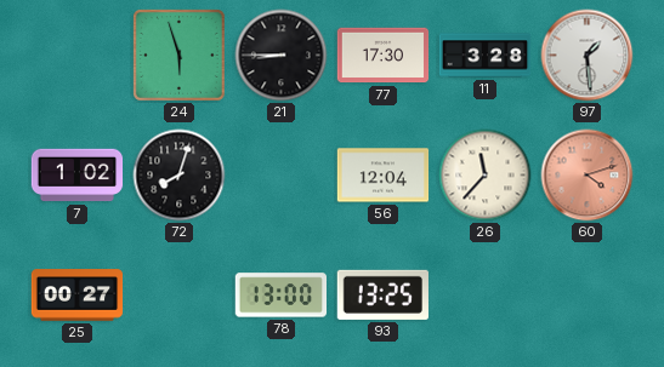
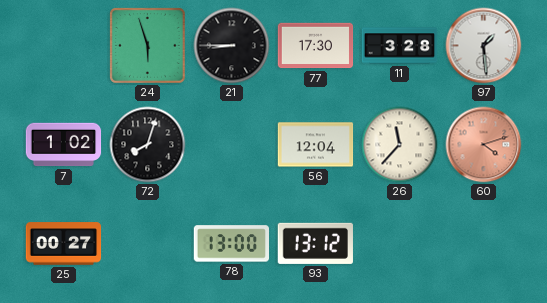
93: 13:25 -> 13:12
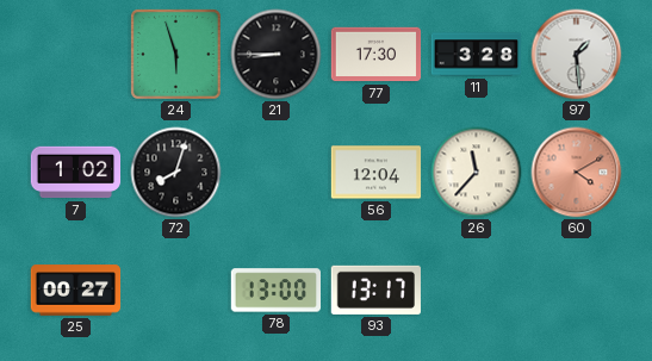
60: 4:12 -> 4:10
93: 13:12 -> 13:17
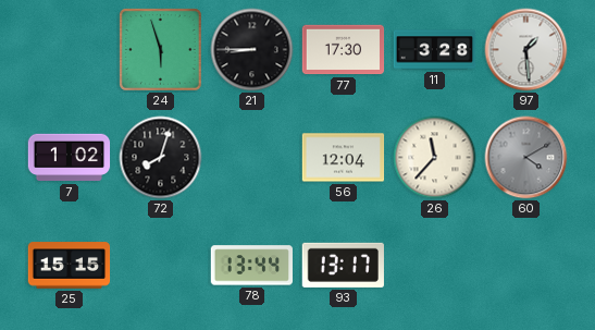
60 dial: salmon -> grey
25: 00:27 -> 15:15
78: 13:00 -> 13:44
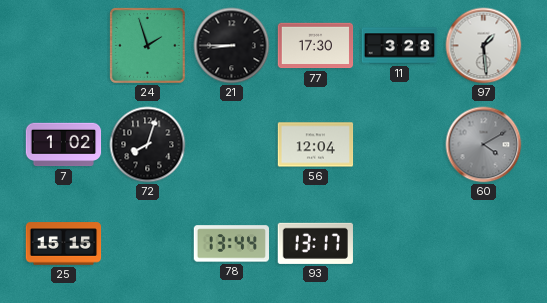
24: 5:57 -> 1:57
26: 11:37 -> none
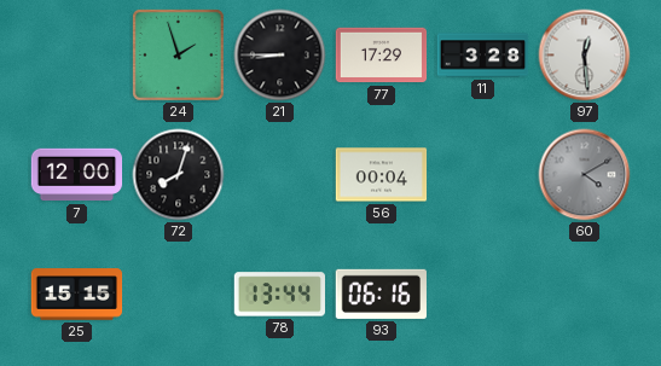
77: 17:30 -> 17:29
97: 1:29 -> 12:29
7: 1:02 -> 12:00
56: 12:04 -> 00:04
93: 13:17 -> 06:16
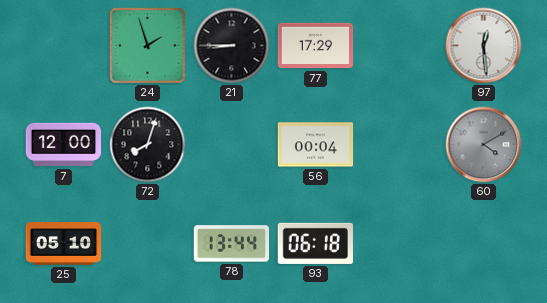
11: 3:28 -> none
25: 15:15 -> 05:10
93: 06:16 -> 06:18
